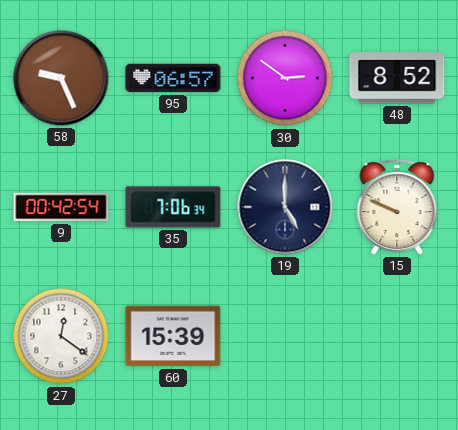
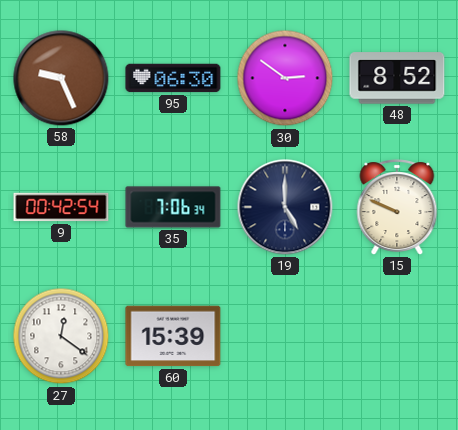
95: 06:57 -> 06:30
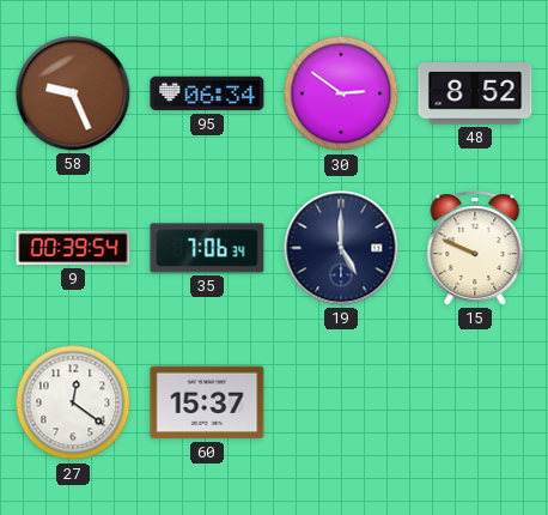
95: 06:30 -> 06:34
9: 00:42 -> 00:39
60: 15:39 -> 15:37
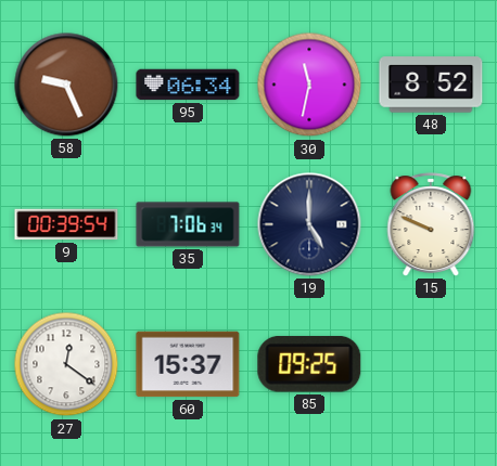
30: 2:51 -> 11:32
85: none -> 09:25
